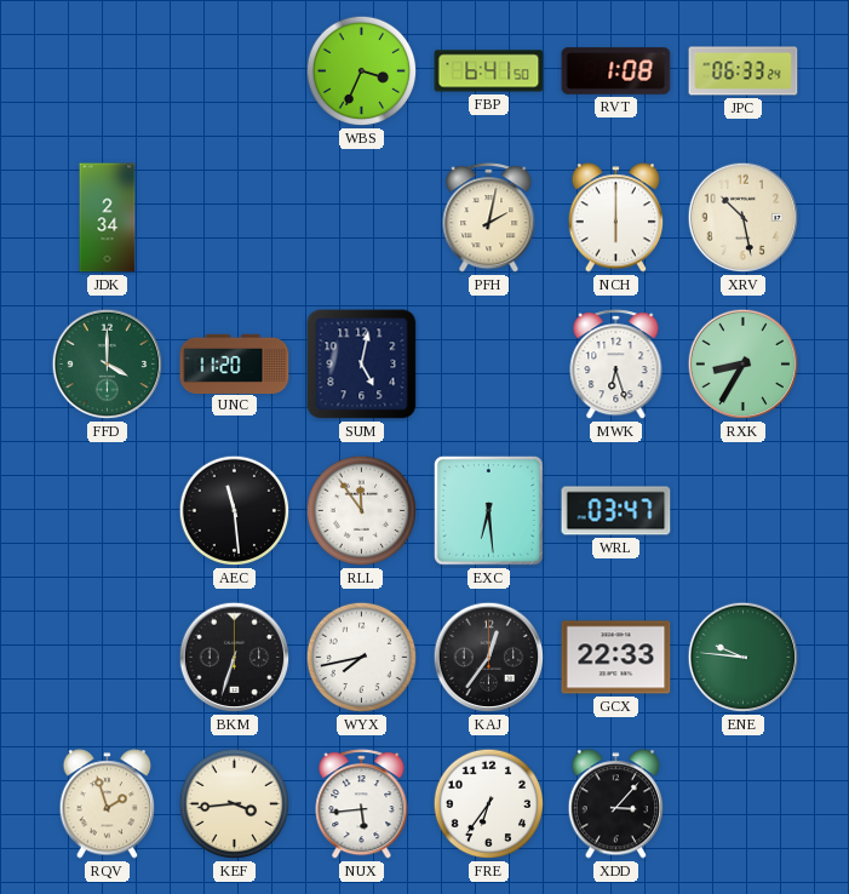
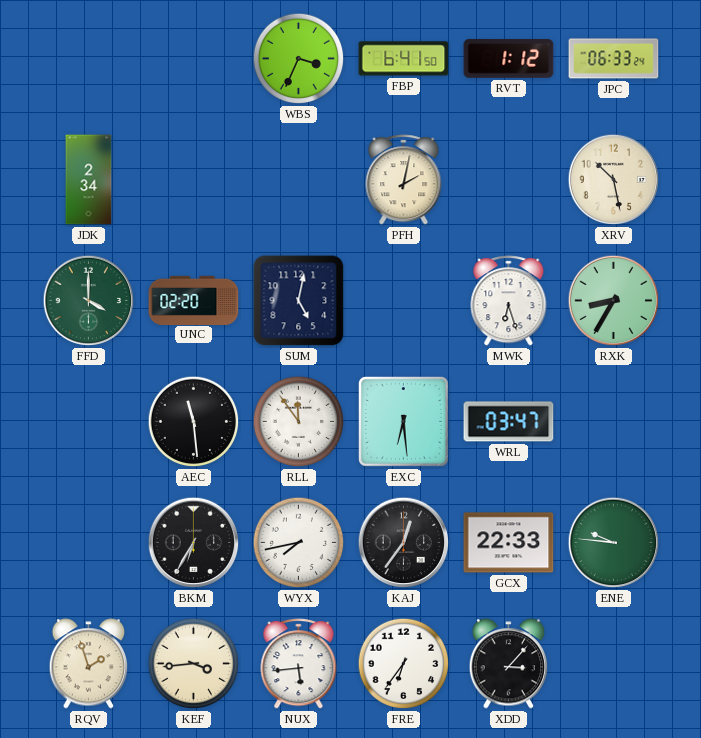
RVT: 1:08 -> 1:12
NCH: 6:00 -> none
UNC: 11:20 -> 02:20
BKM: 6:33 -> 6:35
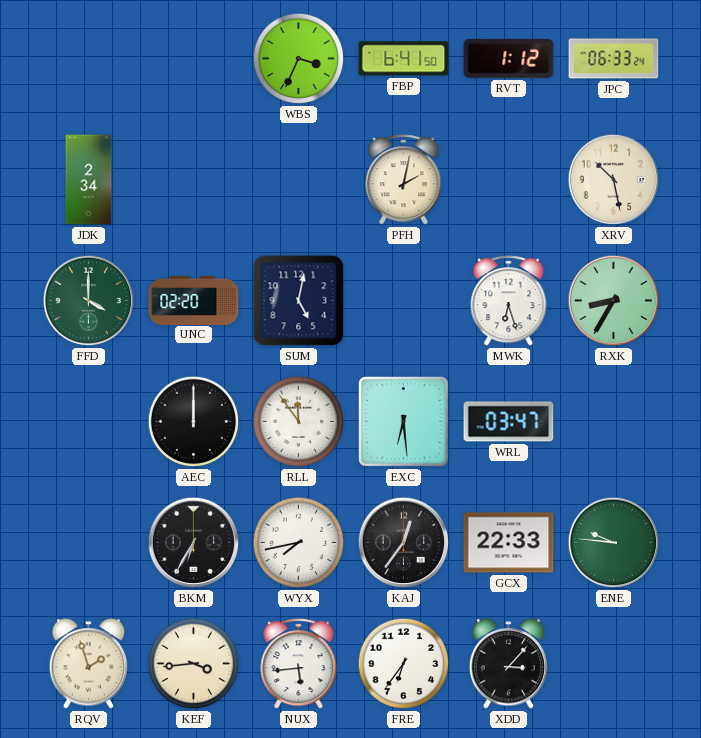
AEC: 11:29 -> 12:00
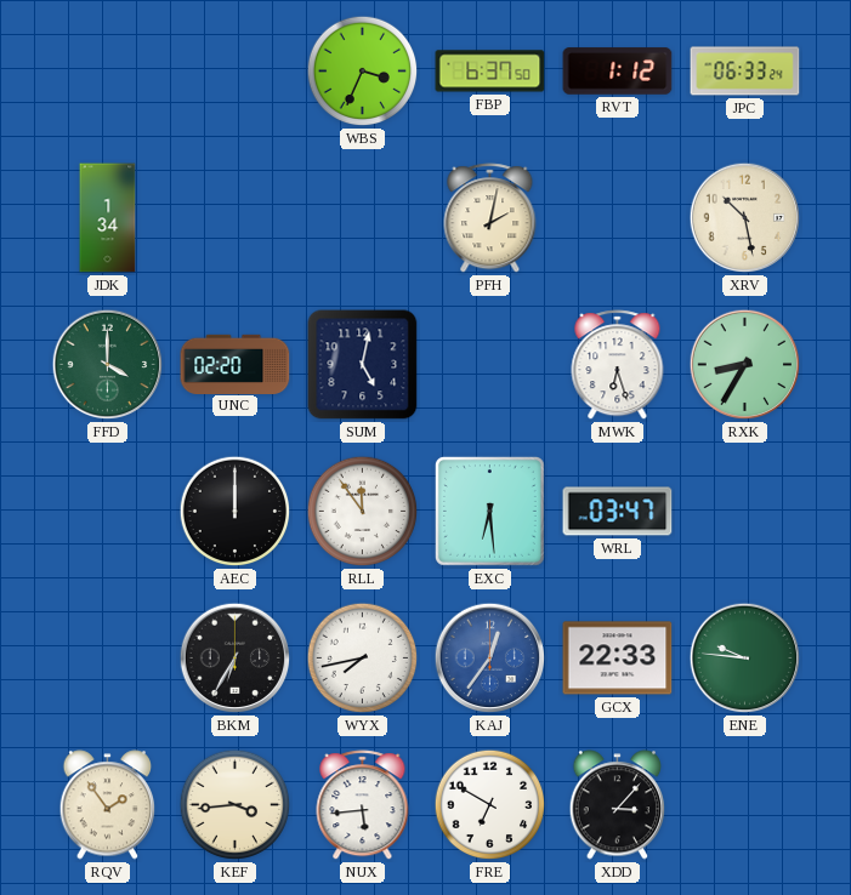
FBP: 6:41 -> 6:37
JDK: 2:34 -> 1:34
KAJ dial: black -> blue
RQV: 1:57 -> 1:54
FRE: 6:36 -> 6:50
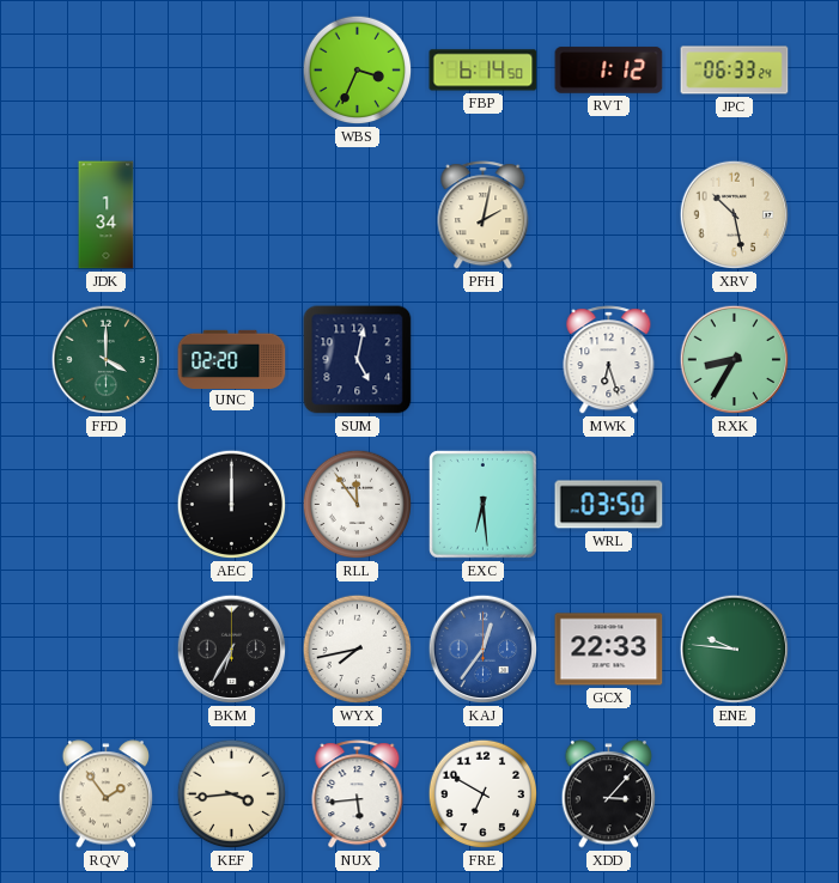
FBP: 6:37 -> 6:14
WRL: 03:47 -> 03:50
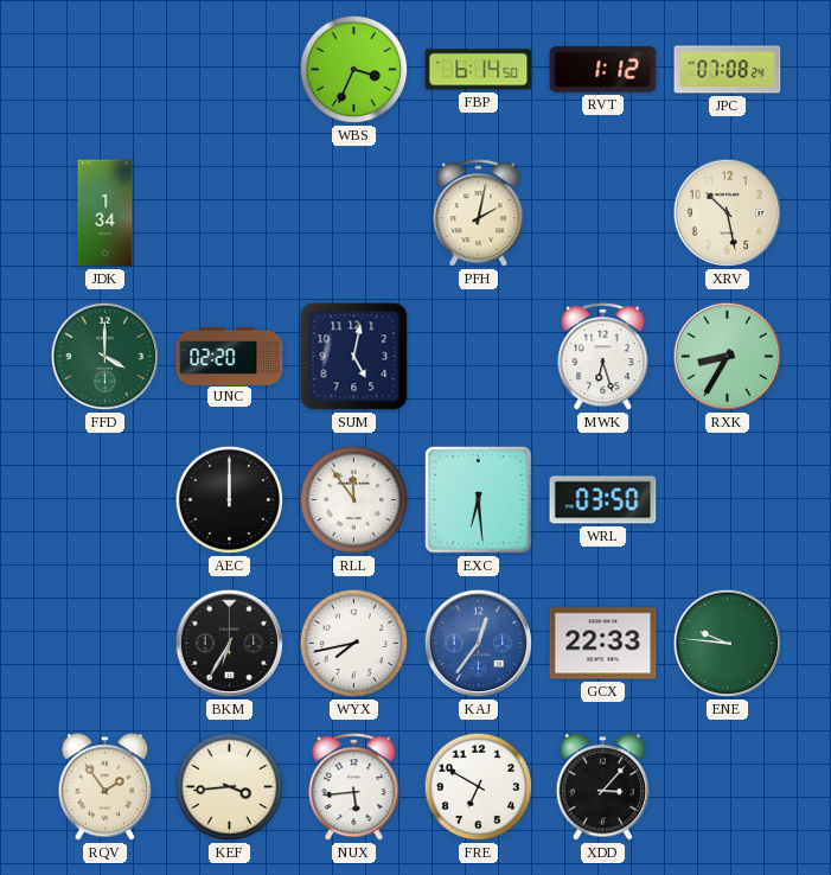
JPC: 06:33 -> 07:08
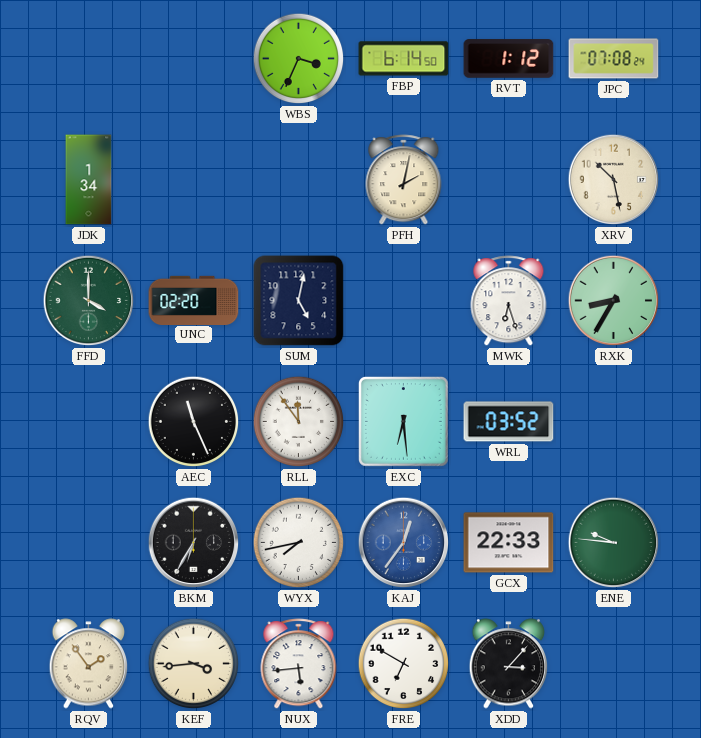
AEC: 12:00 -> 11:26
WRL: 03:50 -> 03:52
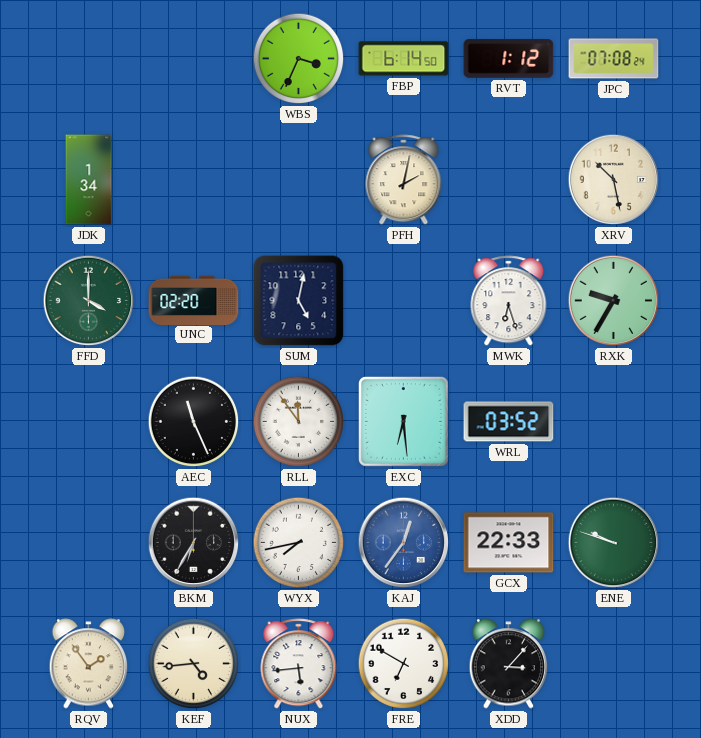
RXK: 8:35 -> 9:35
ENE: 9:46 -> 9:48
KEF: 3:44 -> 4:44
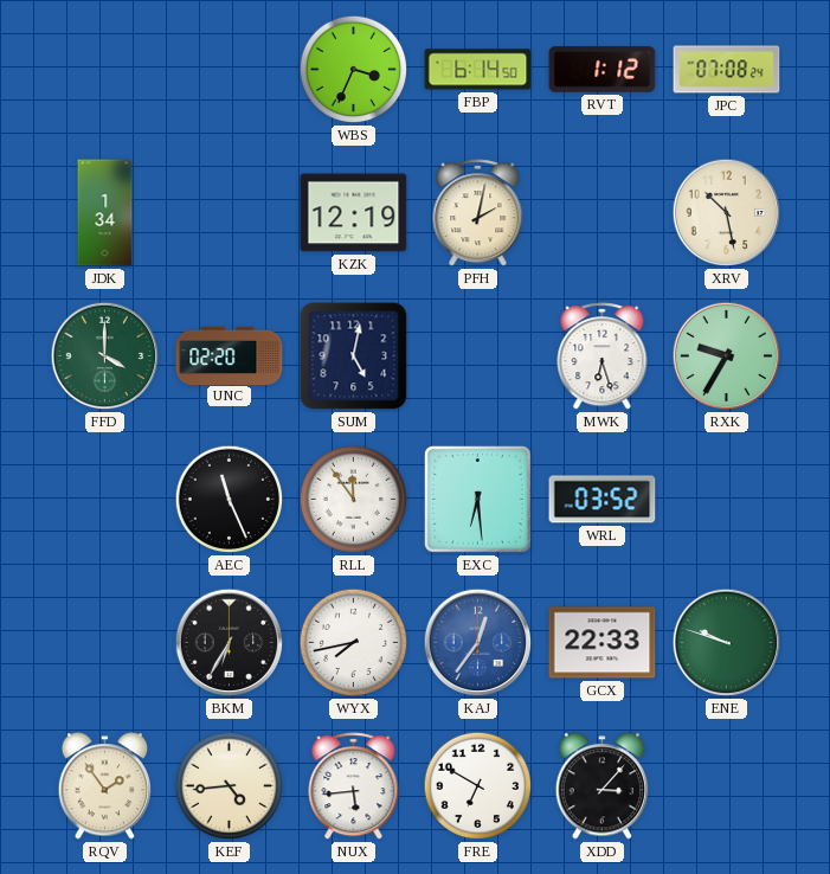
KZK: none -> 12:19
